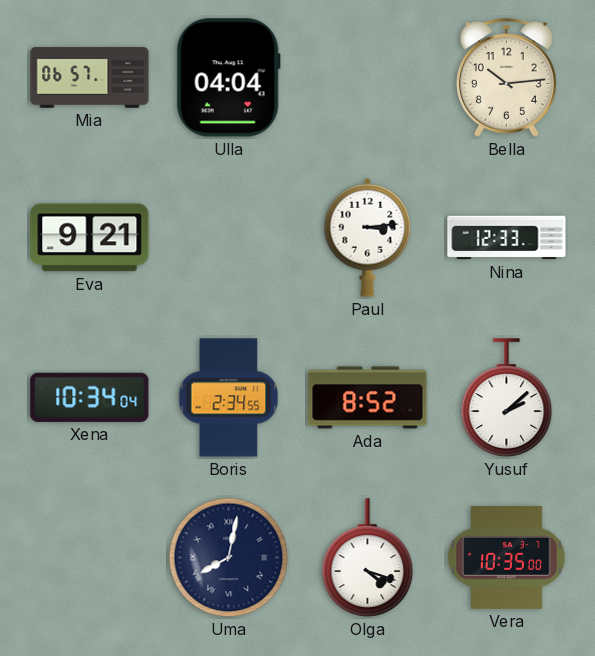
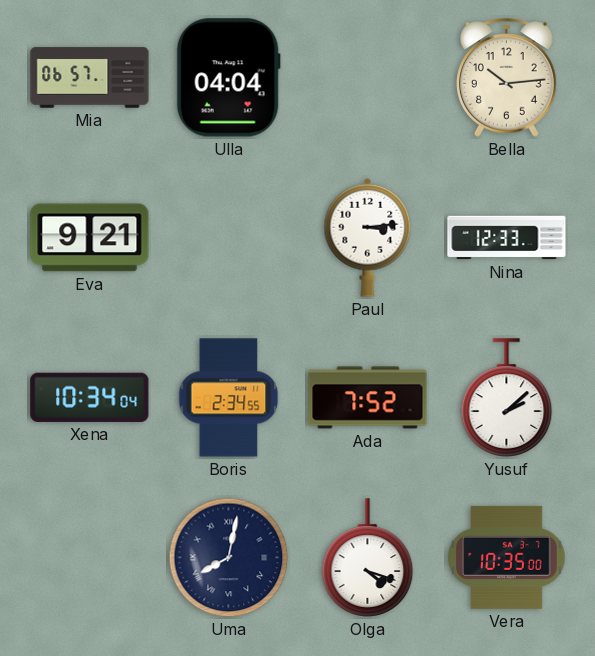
Ada: 8:52 -> 7:52
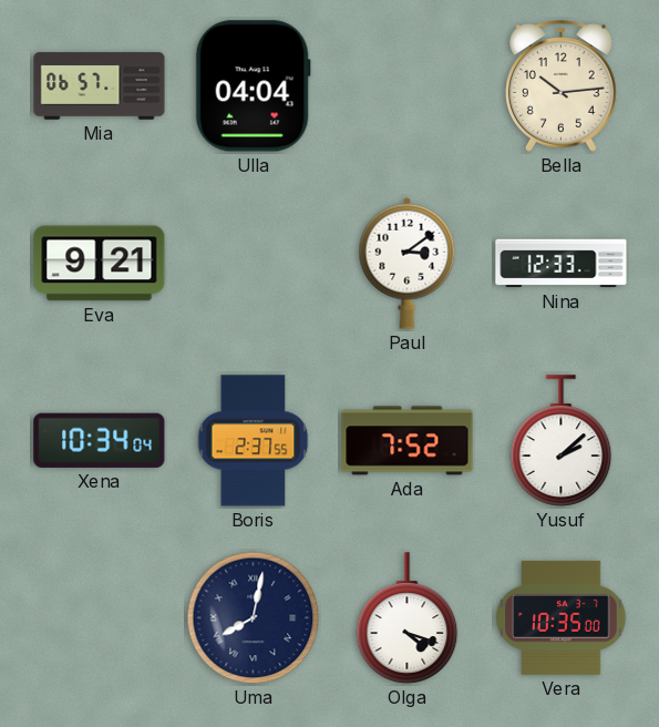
Paul: 3:14 -> 3:09
Boris: 2:34 -> 2:37
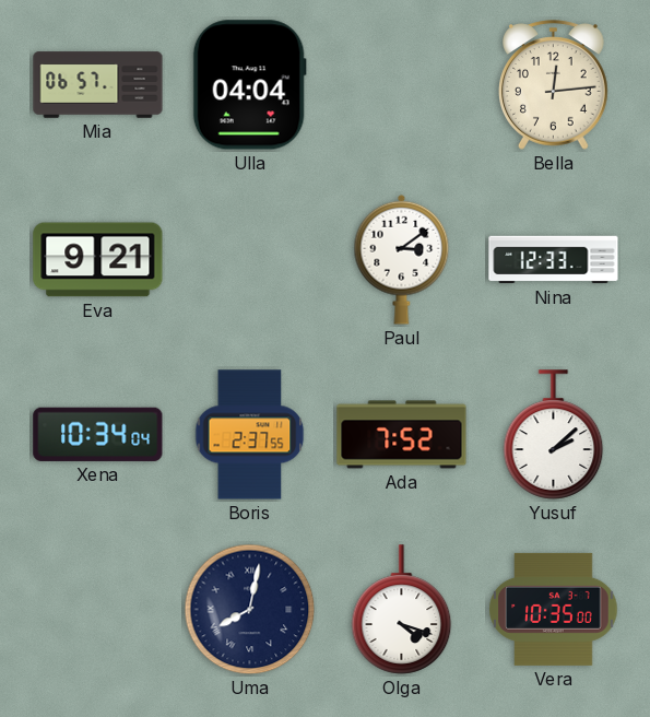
Bella: 10:14 -> 12:14
